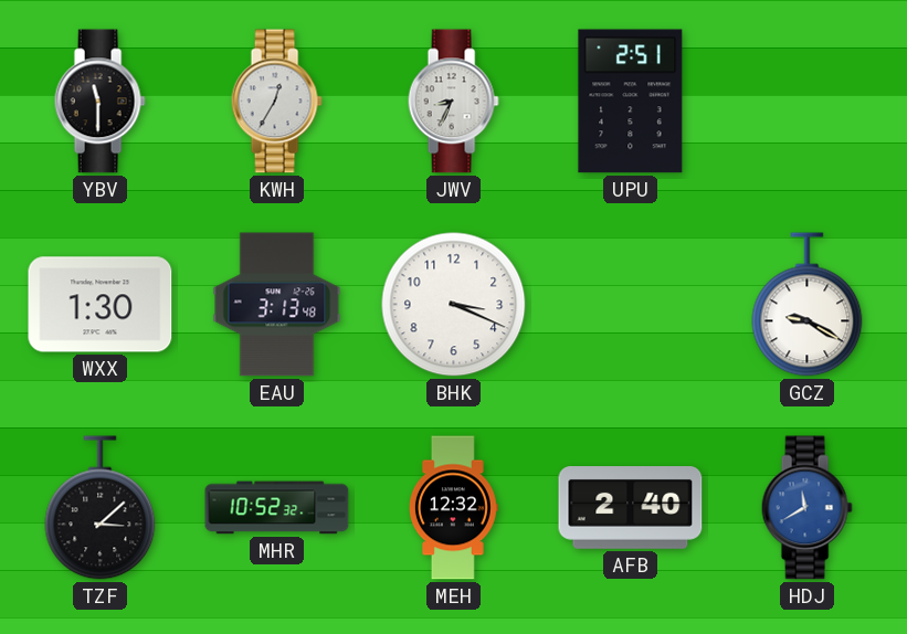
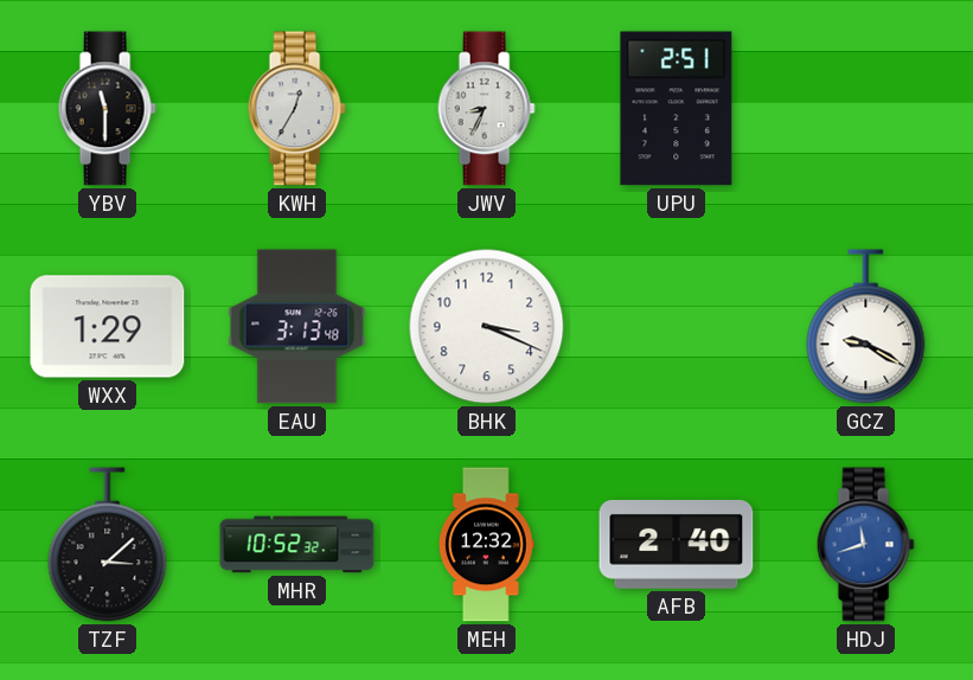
WXX: 1:30 -> 1:29
HDJ: 11:40 -> 11:42
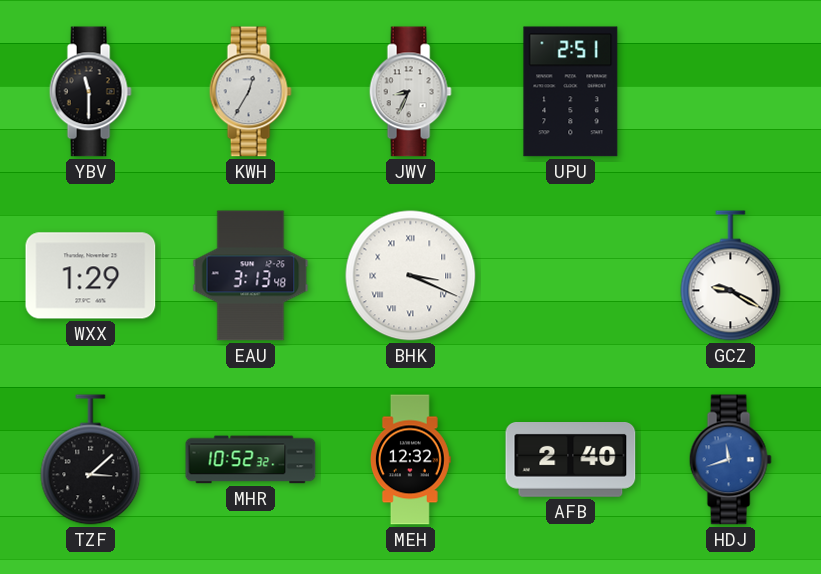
BHK numerals: Arabic -> Roman
